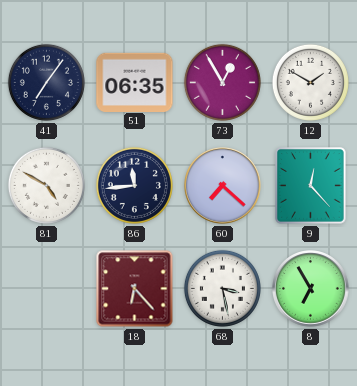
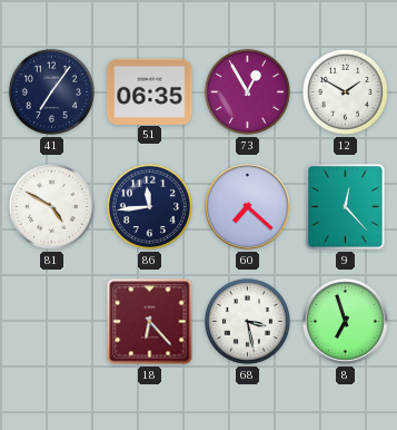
8: 6:55 -> 6:57
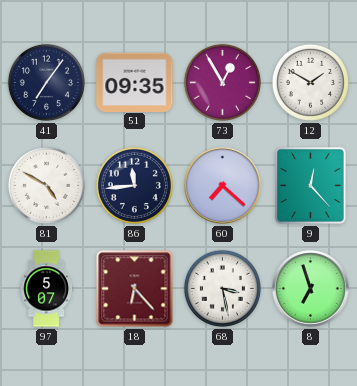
51: 06:35 -> 09:35
97: none -> 5:07
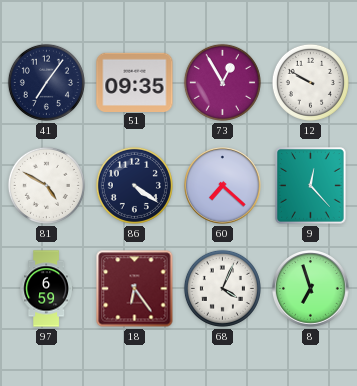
12: 1:50 -> 9:50
86: 11:44 -> 4:21
97: 5:07 -> 6:59
18: 6:23 -> 6:24
68: 3:28 -> 4:04
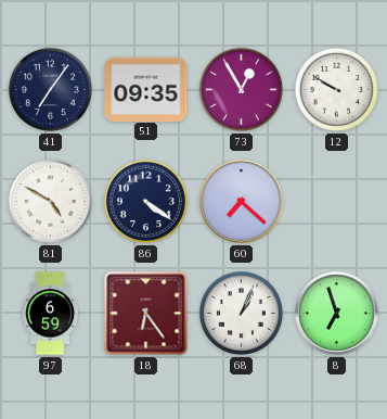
9: 12:23 -> none
68: 4:04 -> 1:04
